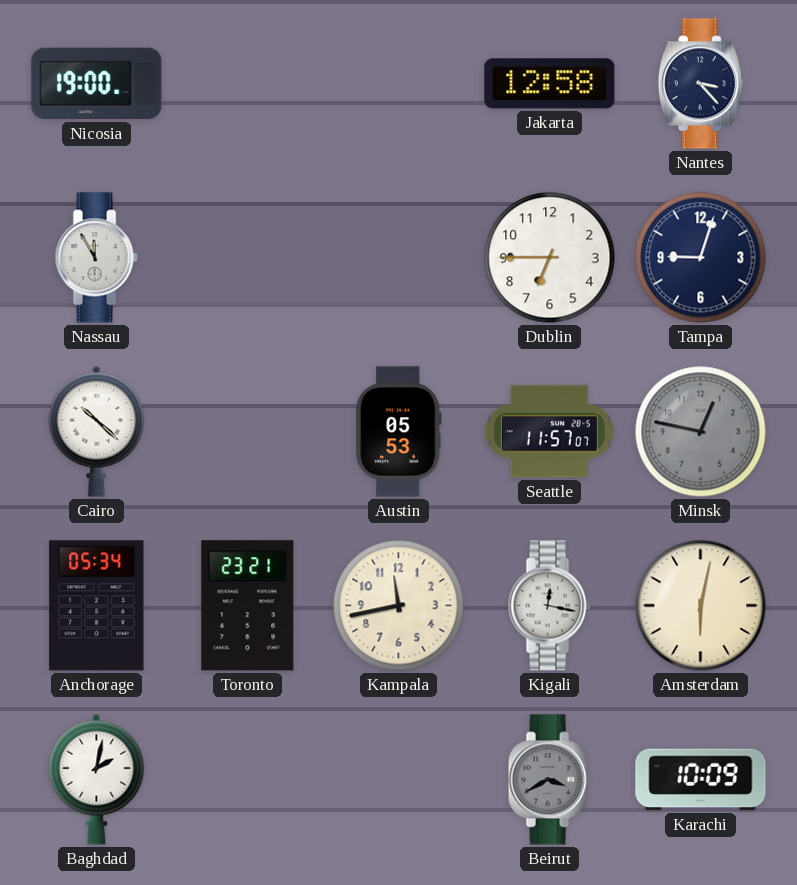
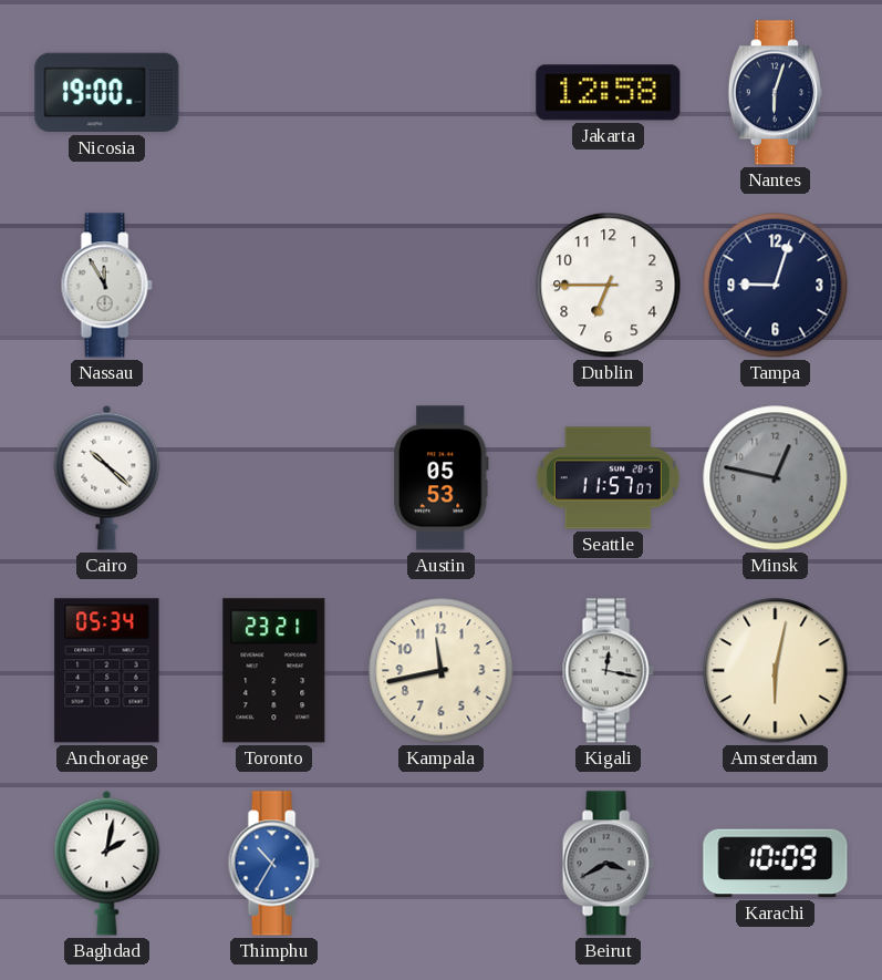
Nantes: 3:23 -> 6:03
Thimphu: none -> 10:35
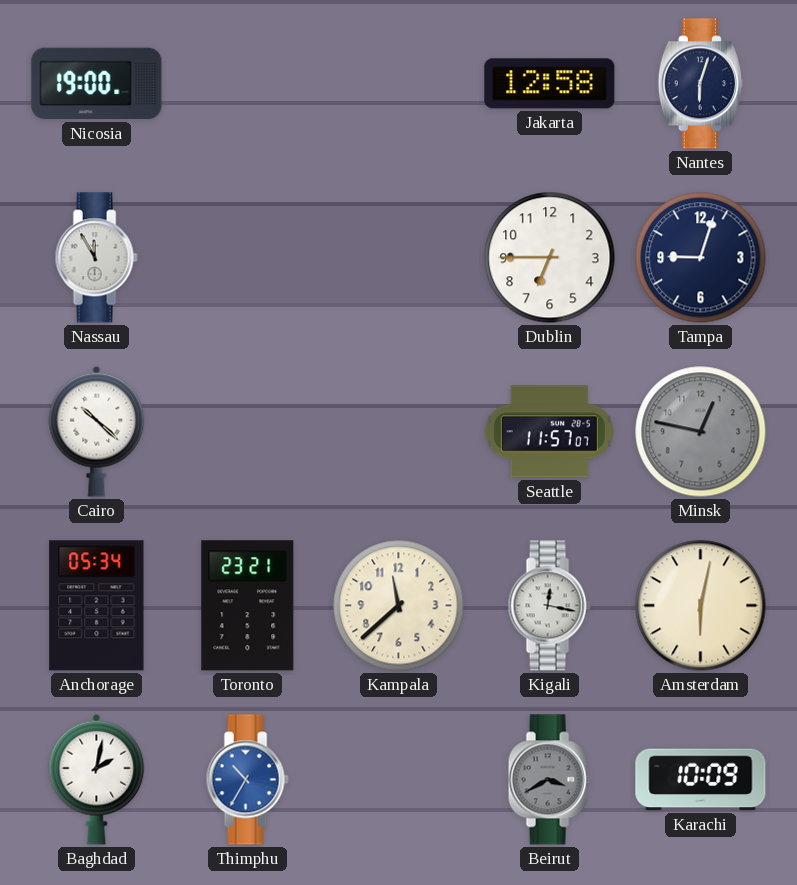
Austin: 05:53 -> none
Kampala: 11:43 -> 11:38
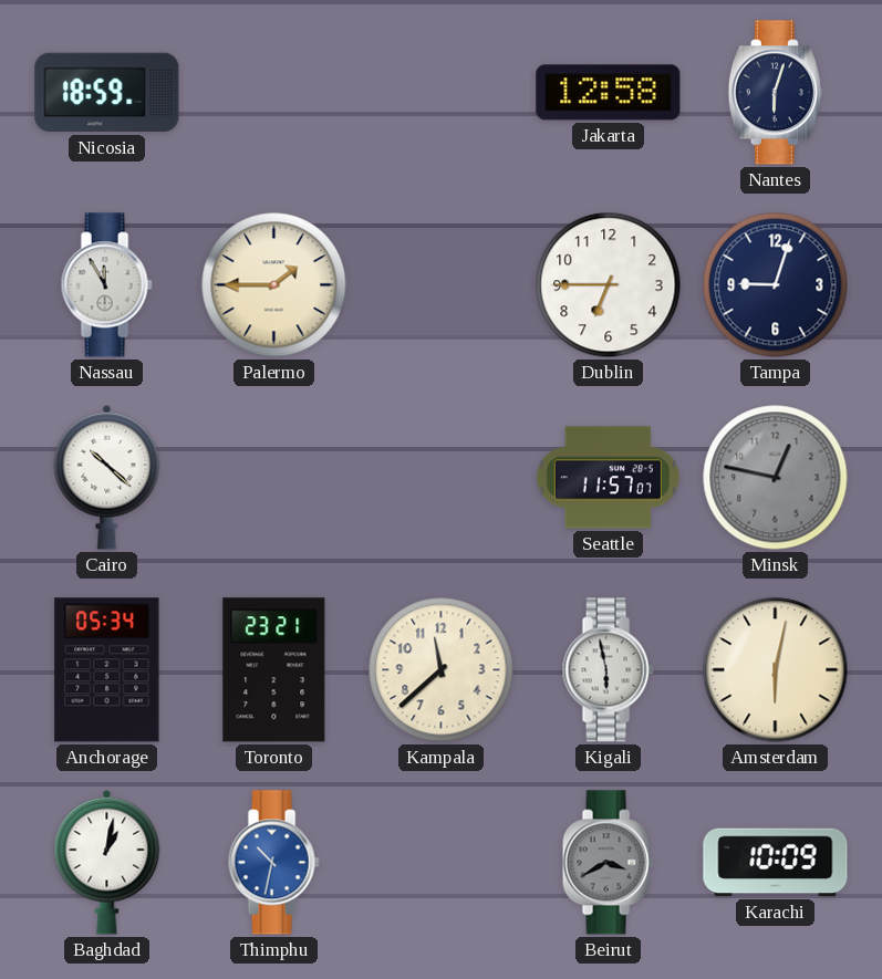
Nicosia: 19:00 -> 18:59
Palermo: none -> 1:45
Kigali: 12:17 -> 5:58
Baghdad: 2:02 -> 1:02
Thimphu: 10:35 -> 10:32
